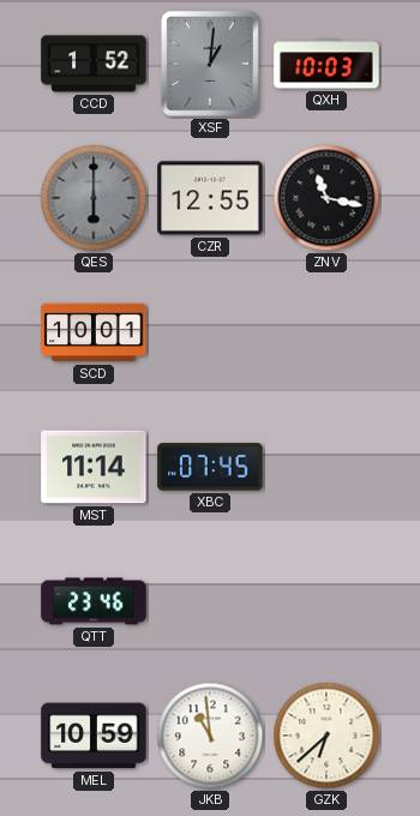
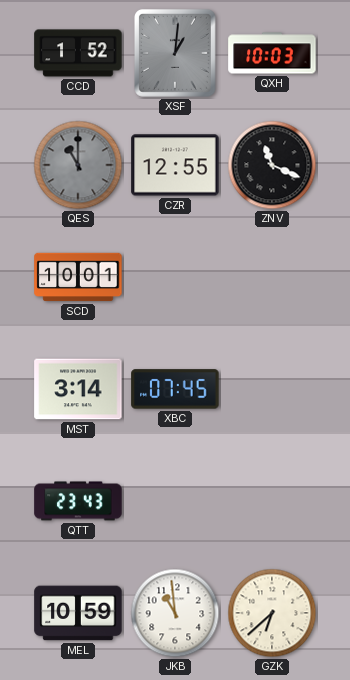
QES: 6:00 -> 11:00
ZNV: 11:17 -> 11:19
MST: 11:14 -> 3:14
QTT: 23:46 -> 23:43
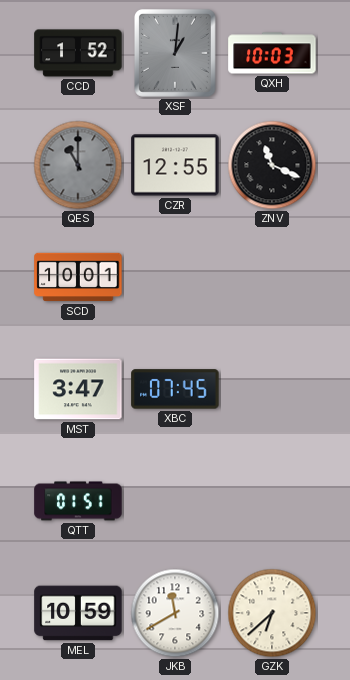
MST: 3:14 -> 3:47
QTT: 23:43 -> 01:51
JKB: 10:59 -> 11:40
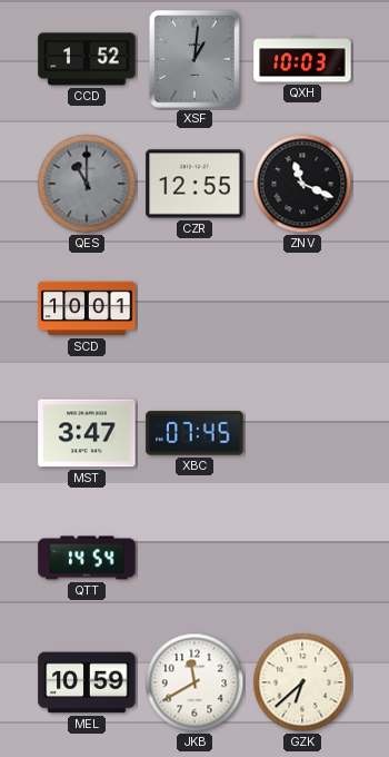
QTT: 01:51 -> 14:54
